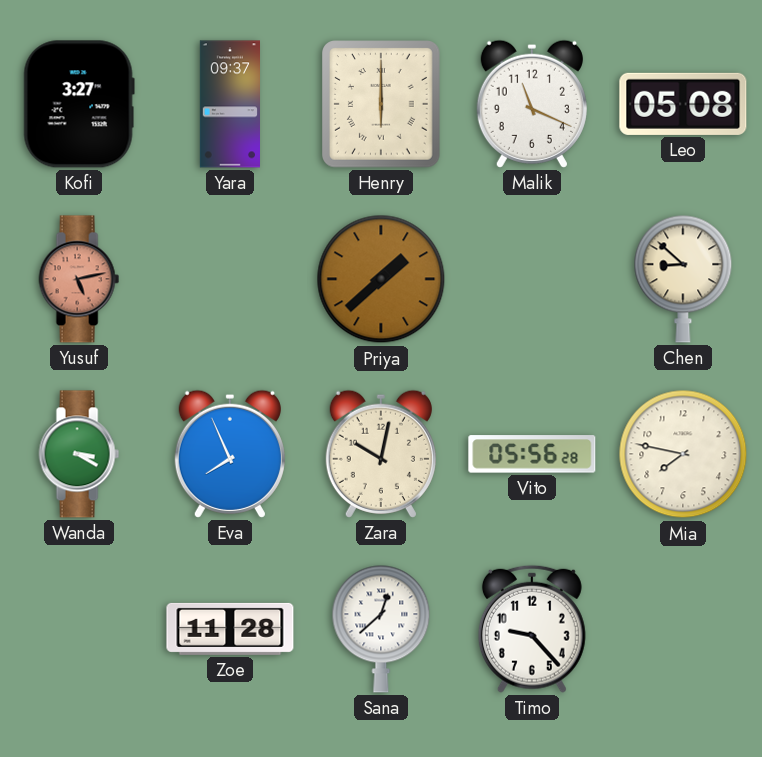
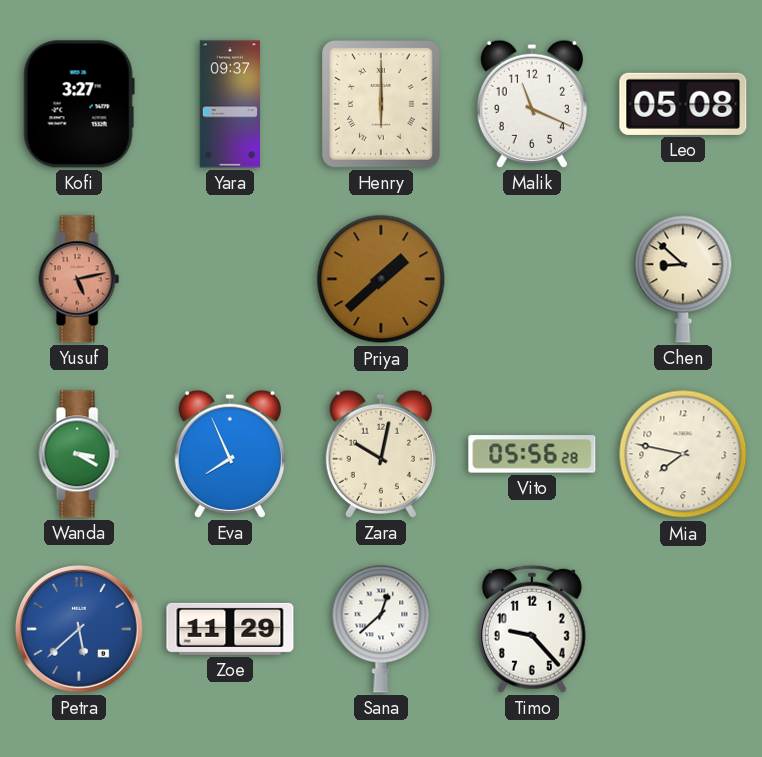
Petra: none -> 5:38
Zoe: 11:28 -> 11:29
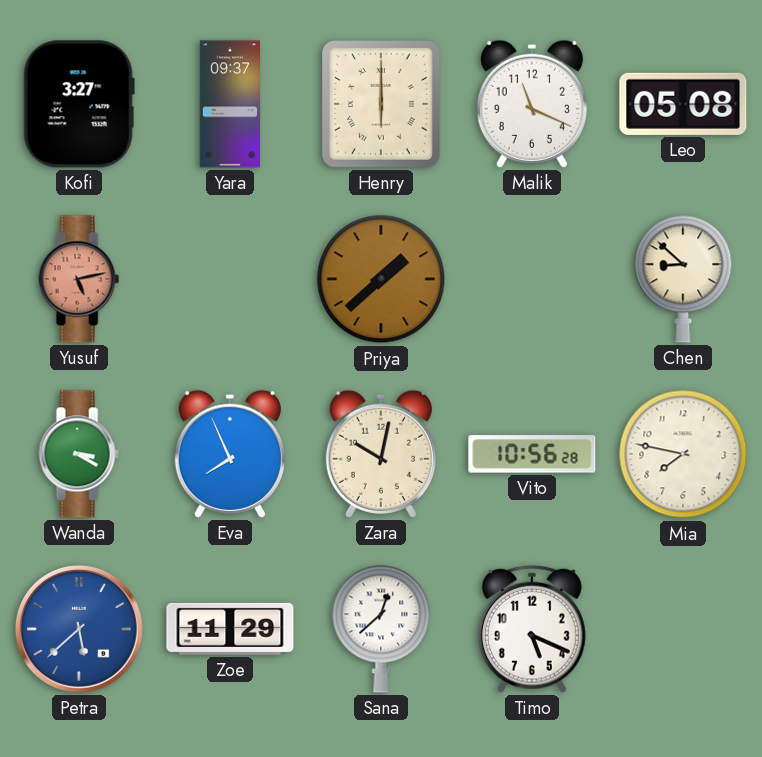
Vito: 05:56 -> 10:56
Timo: 9:23 -> 5:19
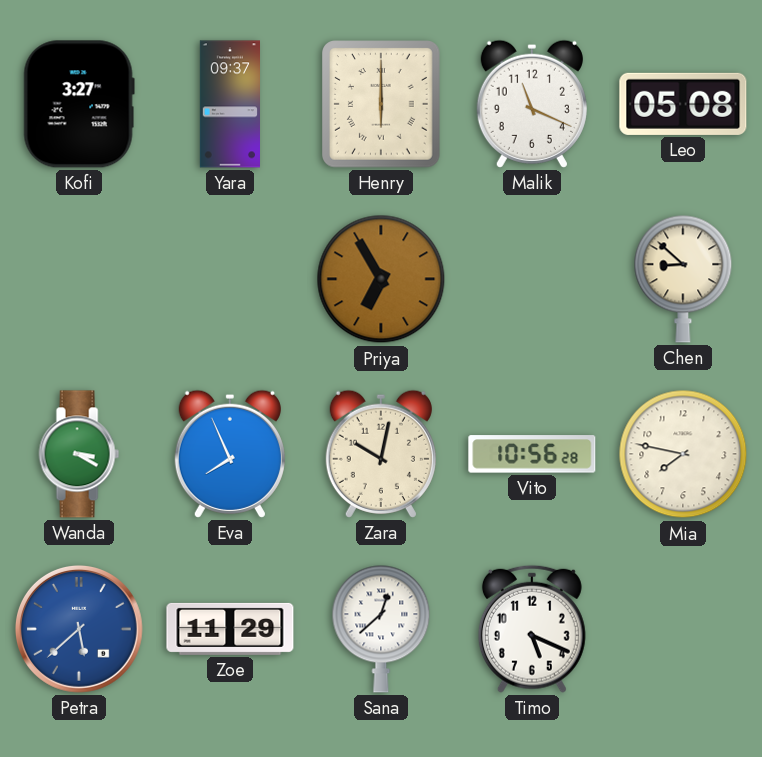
Yusuf: 5:13 -> none
Priya: 1:38 -> 6:55
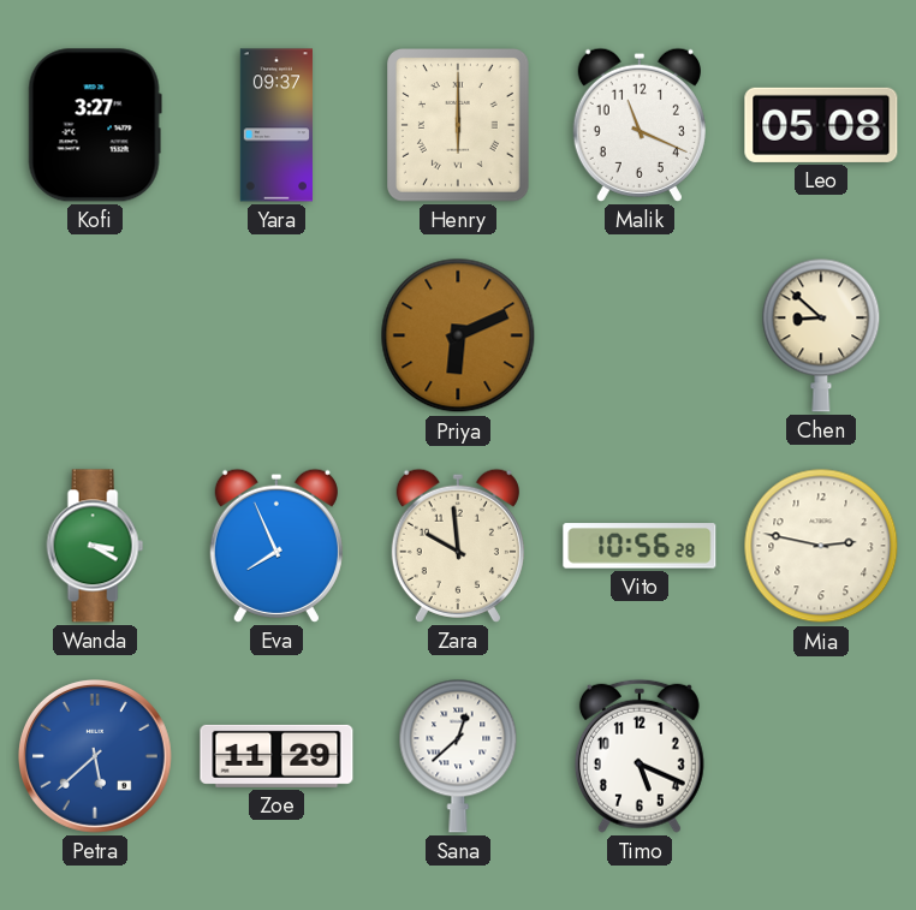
Priya: 6:55 -> 6:11
Zara: 10:02 -> 9:59
Mia: 7:47 -> 2:47
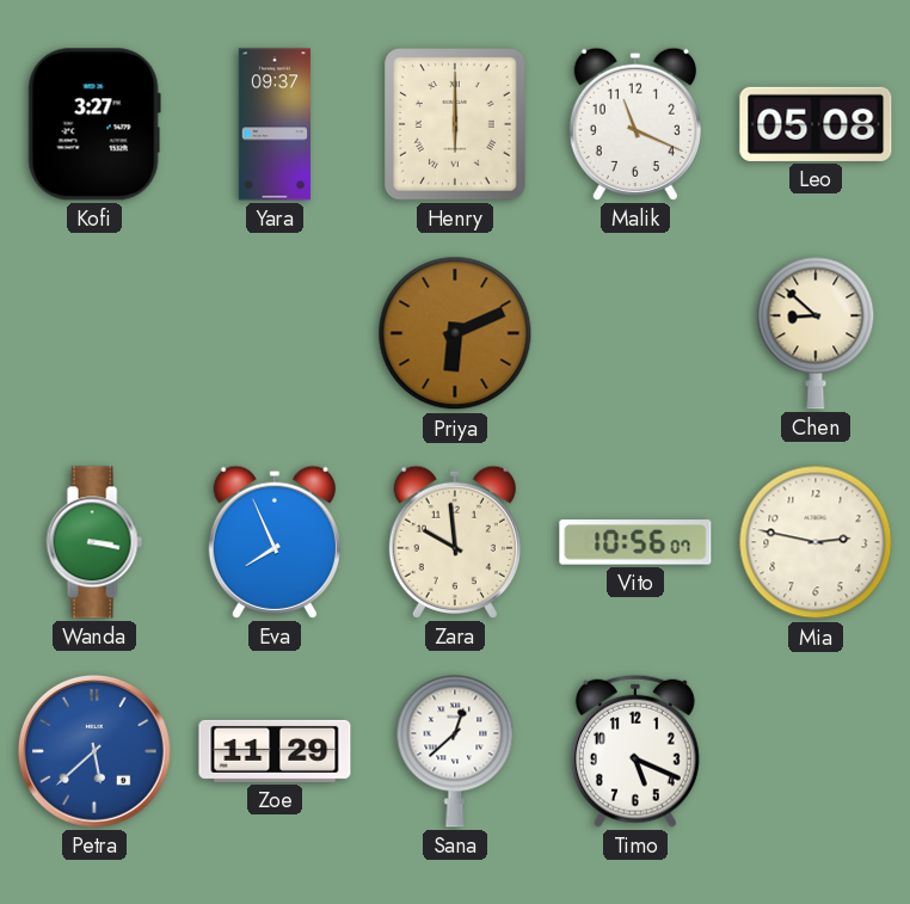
Wanda: 3:20 -> 3:17
Vito: 10:56:28 -> 10:56:07
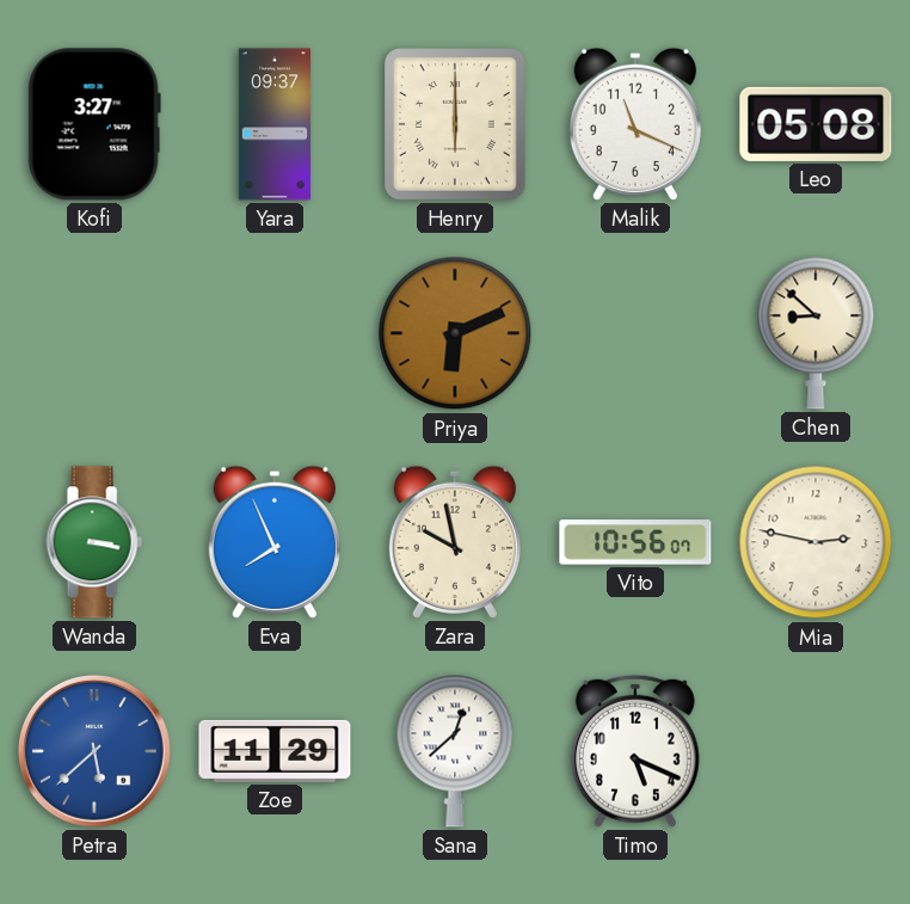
Zara: 9:59 -> 9:58
